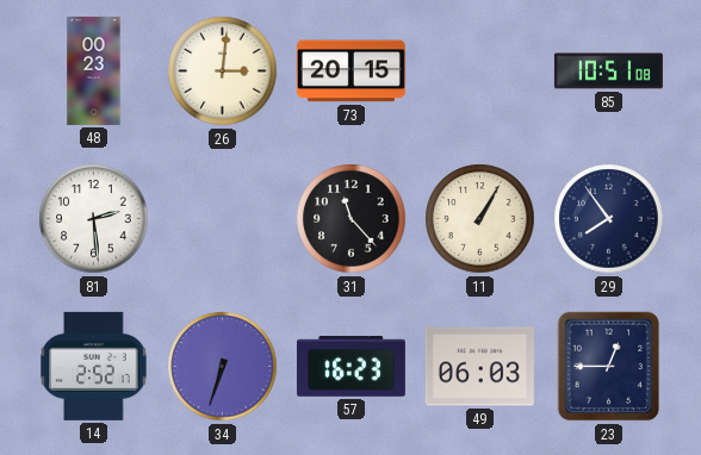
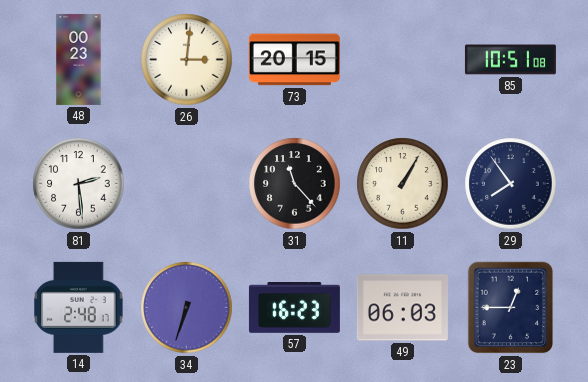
14: 2:52 -> 2:48
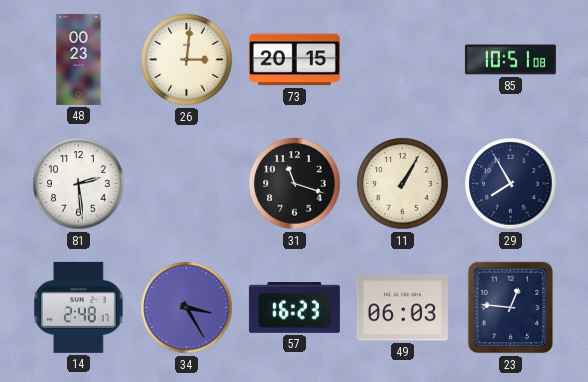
31: 11:23 -> 11:18
29: 7:54 -> 7:55
34: 6:33 -> 3:25
23: 12:45 -> 12:46
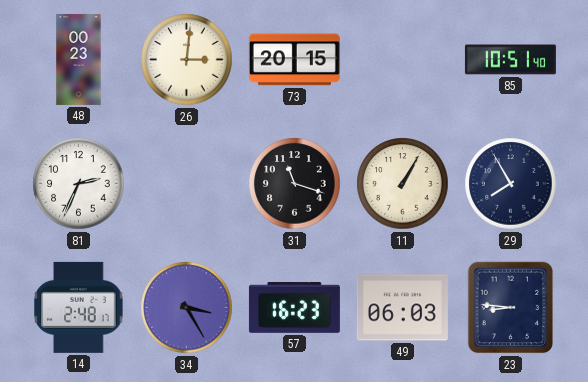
85: 10:51:08 -> 10:51:40
81: 2:29 -> 2:34
23: 12:46 -> 8:46
